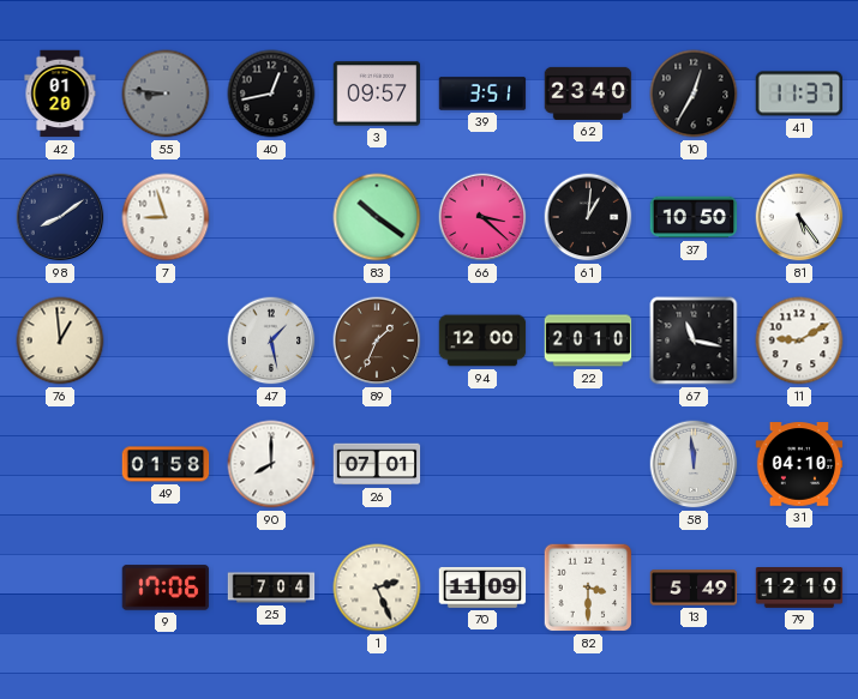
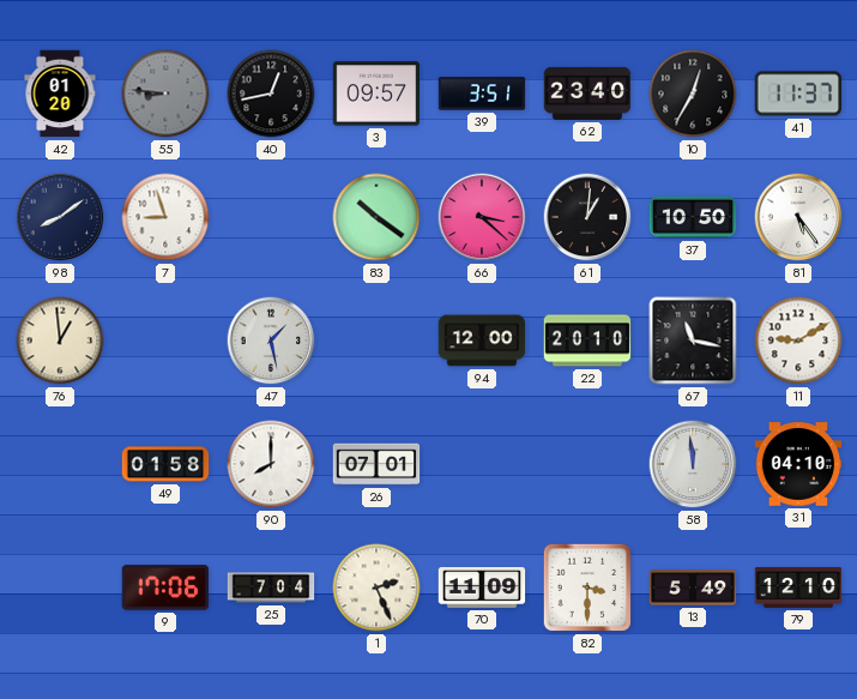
89: 1:34 -> none
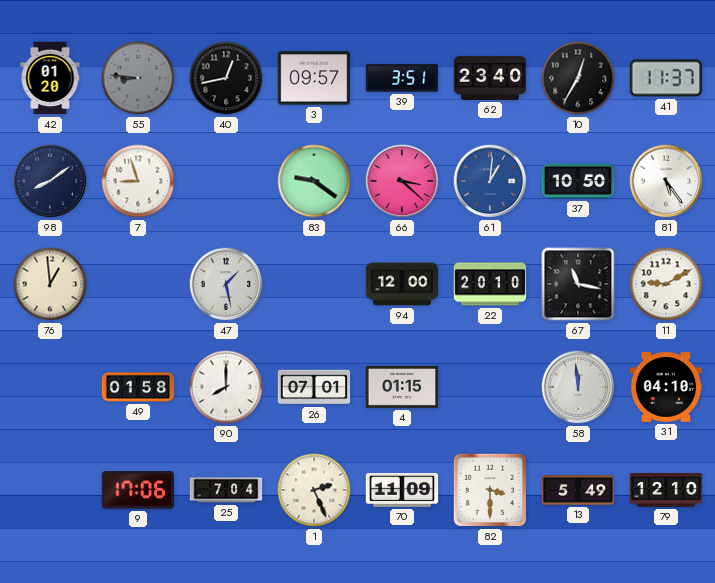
83: 10:21 -> 9:21
61 dial: black -> blue
4: none -> 01:15
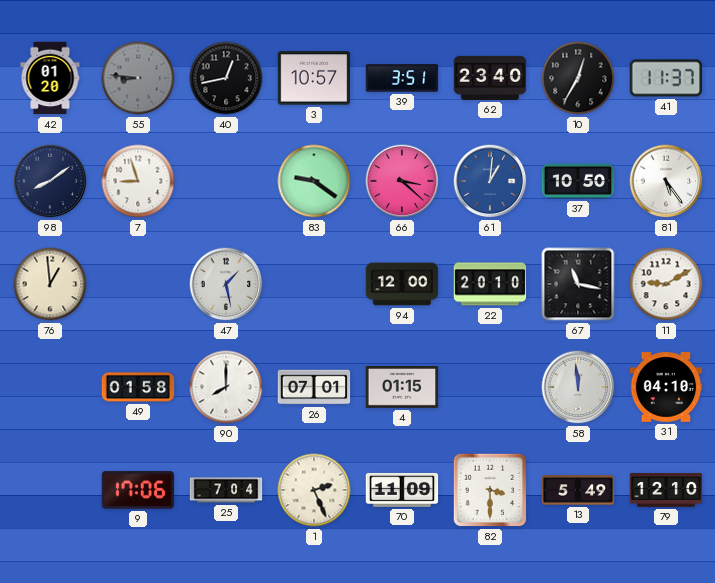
3: 09:57 -> 10:57
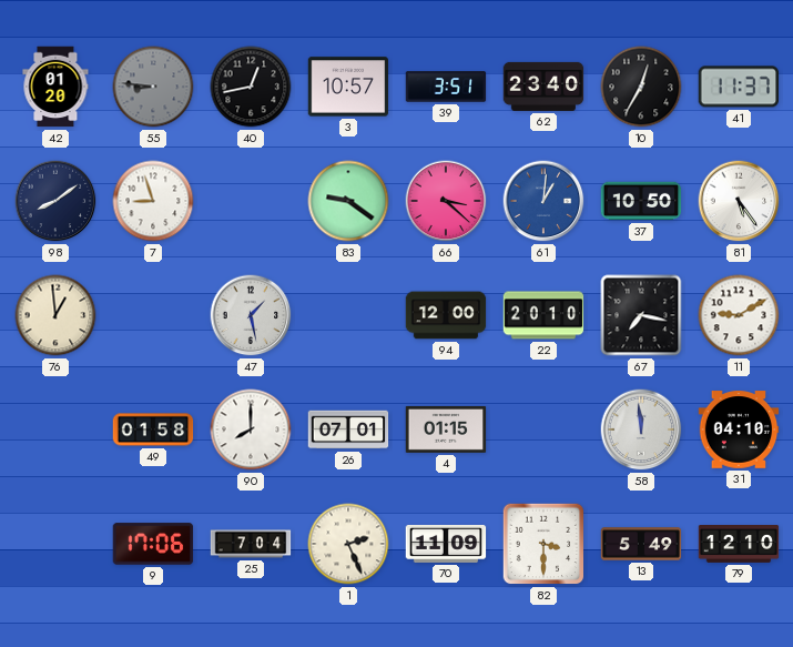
67: 11:17 -> 7:17
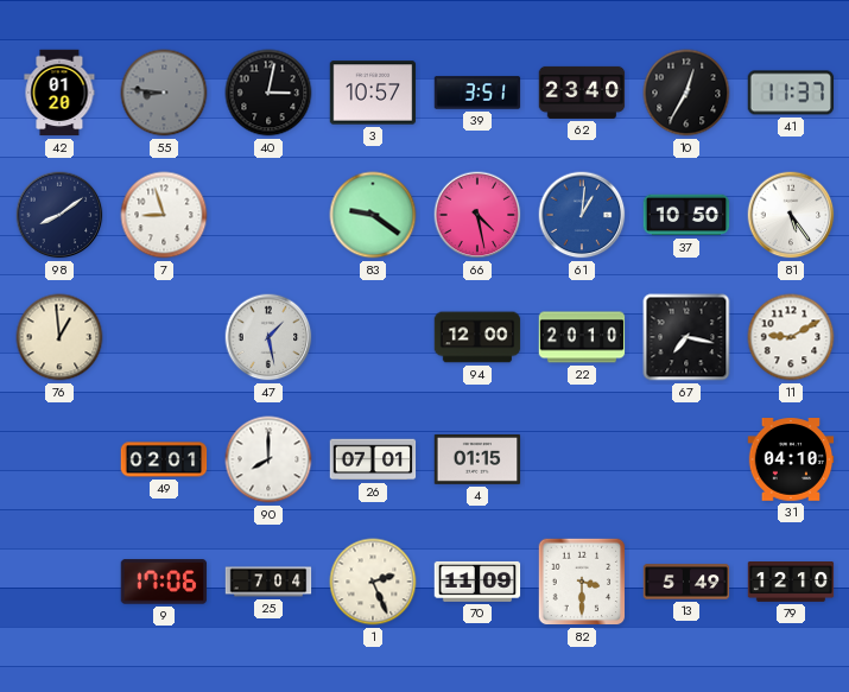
40: 12:43 -> 3:02
66: 3:22 -> 4:28
49: 01:58 -> 02:01
58: 11:59 -> none
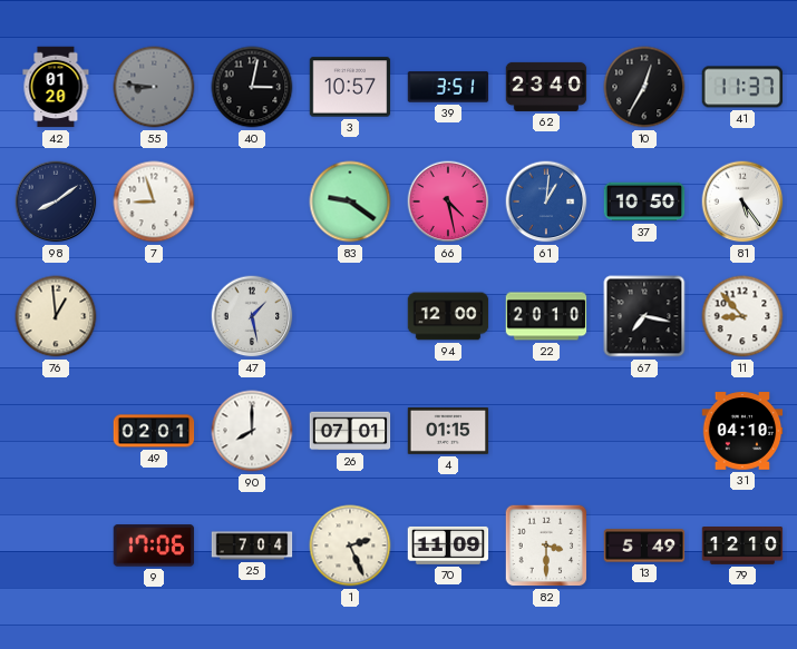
11: 9:10 -> 8:53
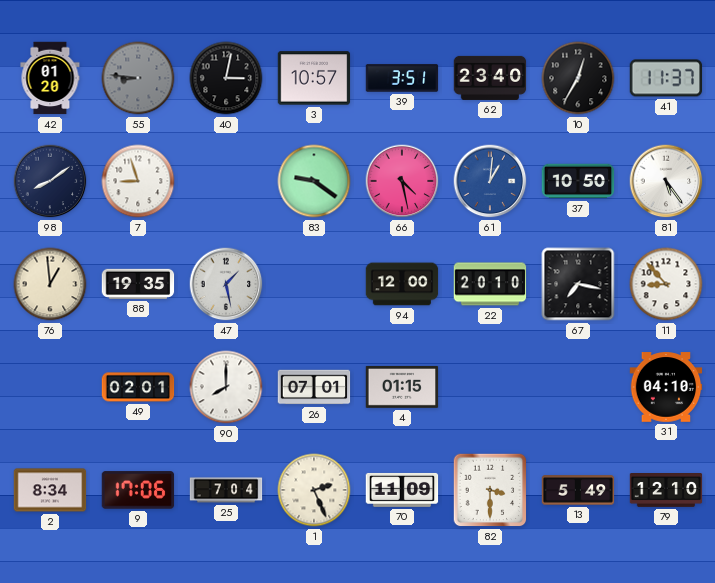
88: none -> 19:35
2: none -> 8:34
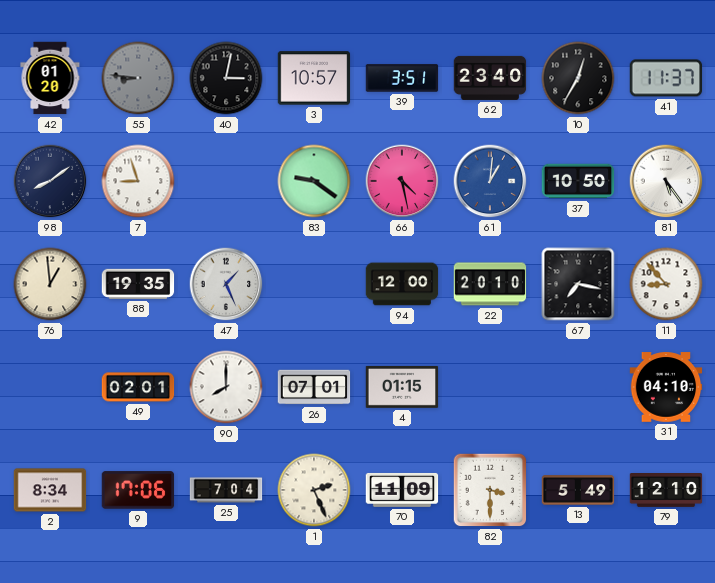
47: 1:28 -> 1:26
